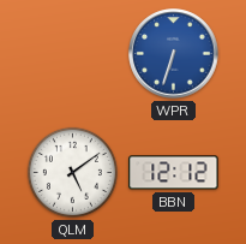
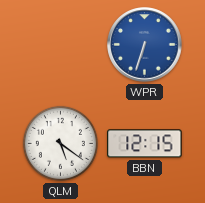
QLM: 5:09 -> 5:21
BBN: 12:12 -> 12:15
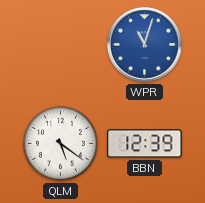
WPR: 6:33 -> 11:03
BBN: 12:15 -> 12:39
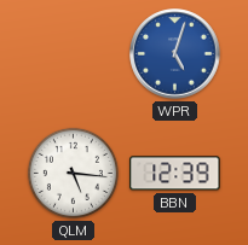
WPR: 11:03 -> 5:03
QLM: 5:21 -> 5:16
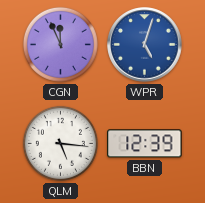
CGN: none -> 11:56
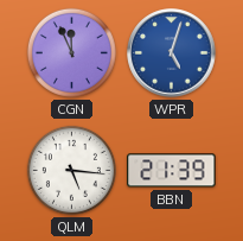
BBN: 12:39 -> 21:39
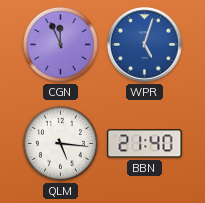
BBN: 21:39 -> 21:40
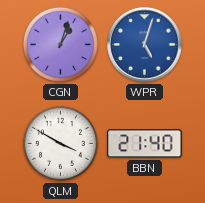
CGN: 11:56 -> 1:03
QLM: 5:16 -> 3:50
